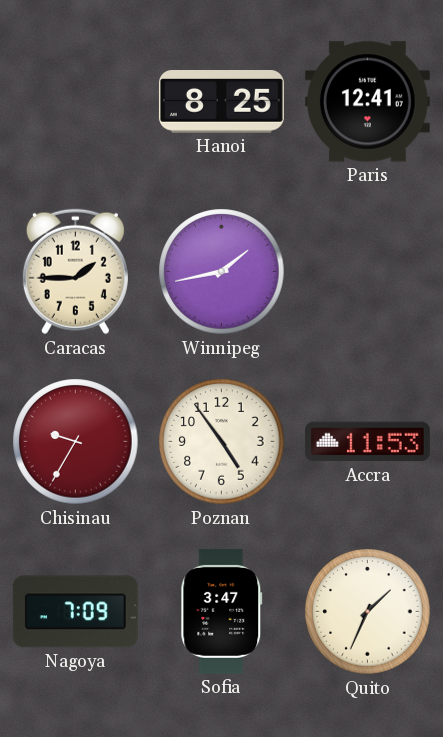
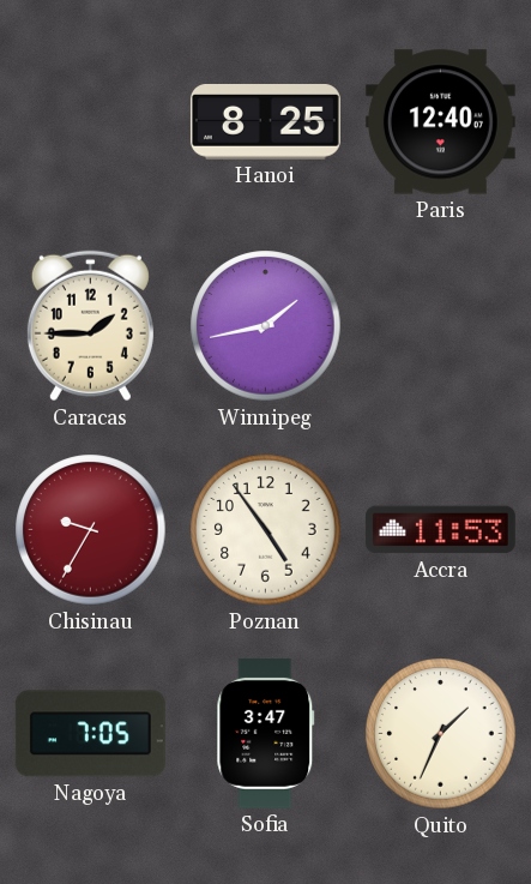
Paris: 12:41 -> 12:40
Nagoya: 7:09 -> 7:05
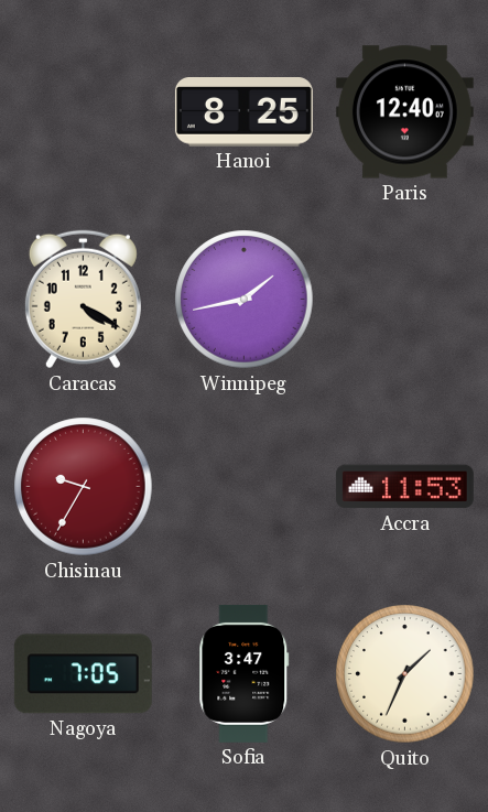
Caracas: 1:45 -> 4:20
Poznan: 4:54 -> none
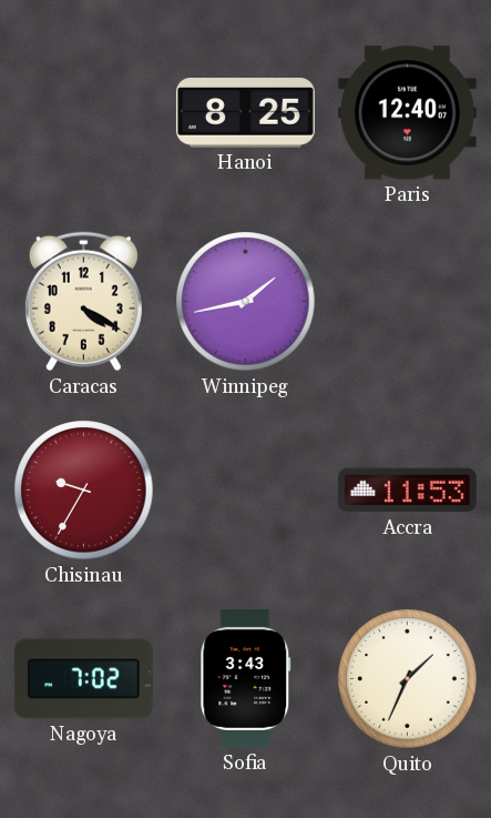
Nagoya: 7:05 -> 7:02
Sofia: 3:47 -> 3:43
